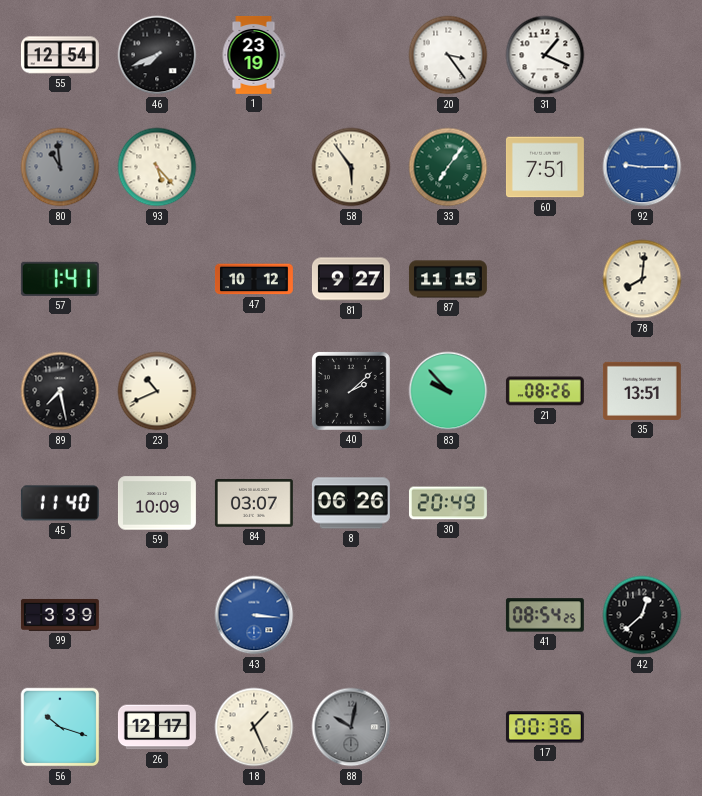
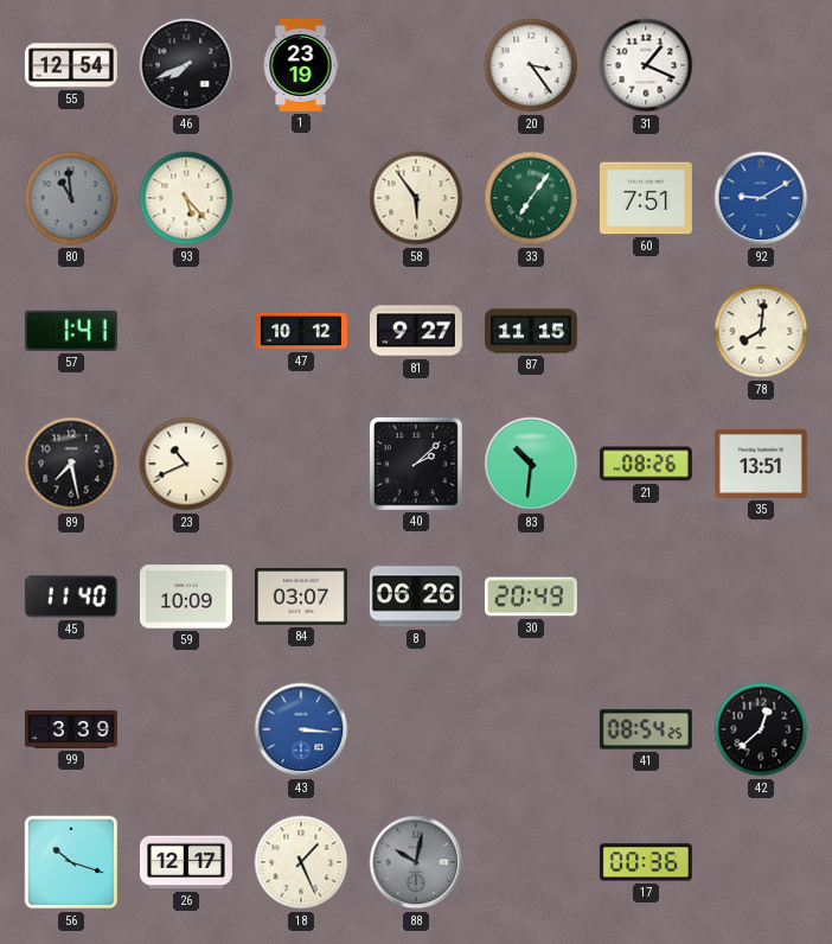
92: 9:15 -> 9:10
83: 9:53 -> 10:31
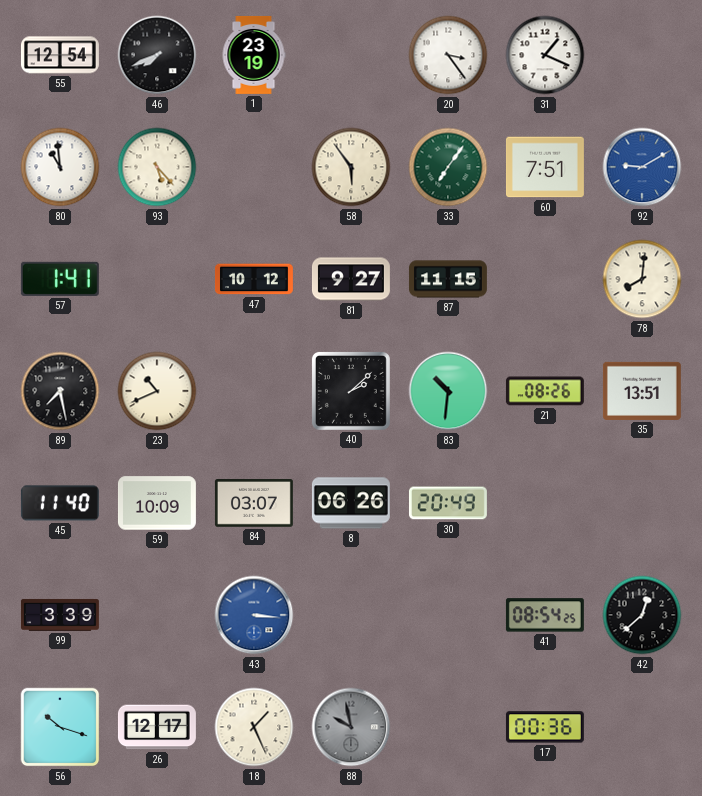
80 dial: grey -> white
88: 10:02 -> 9:58
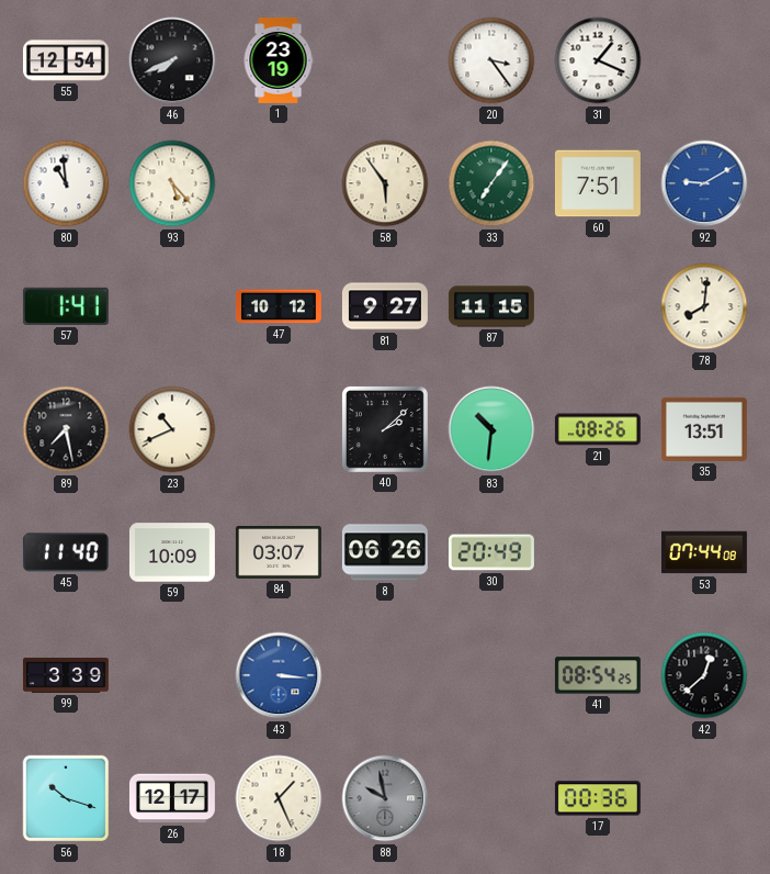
53: none -> 07:44
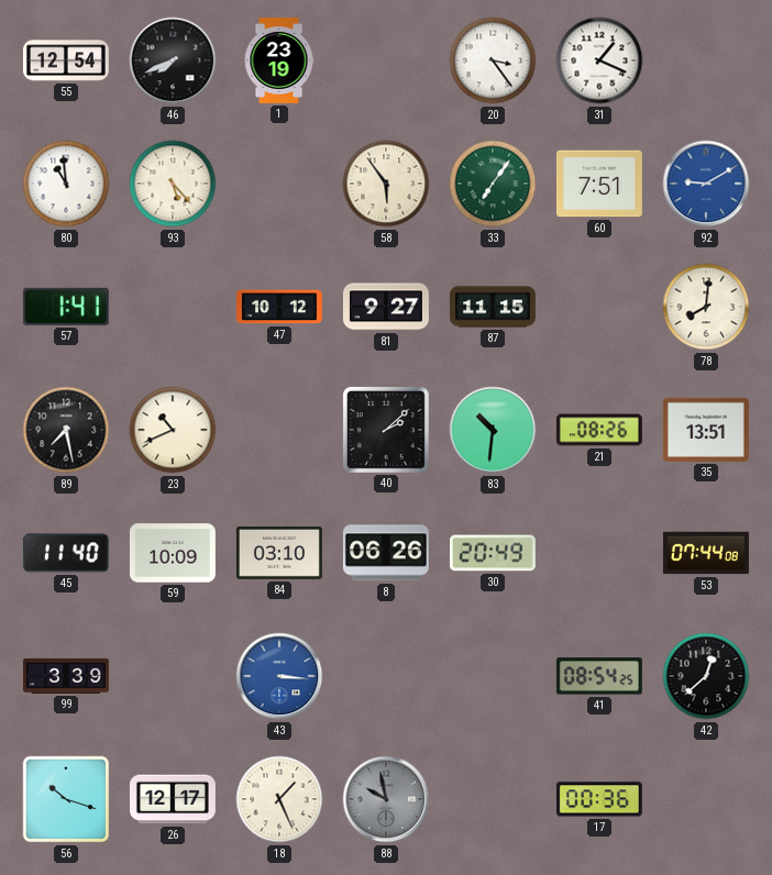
84: 03:07 -> 03:10
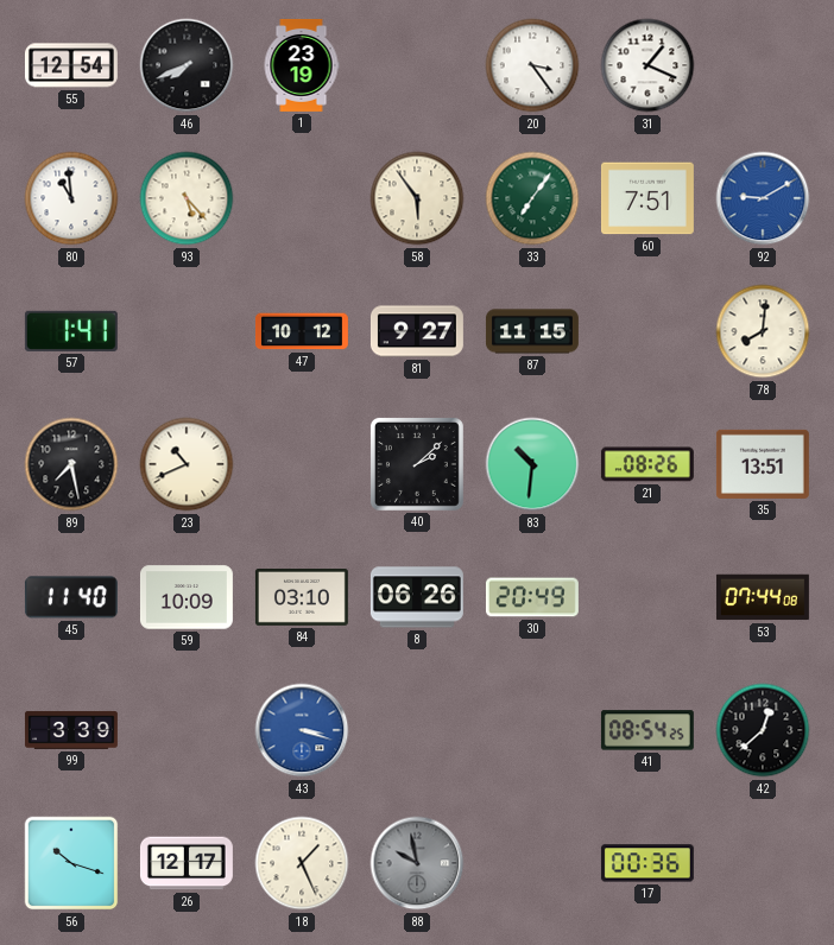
43: 3:16 -> 3:18
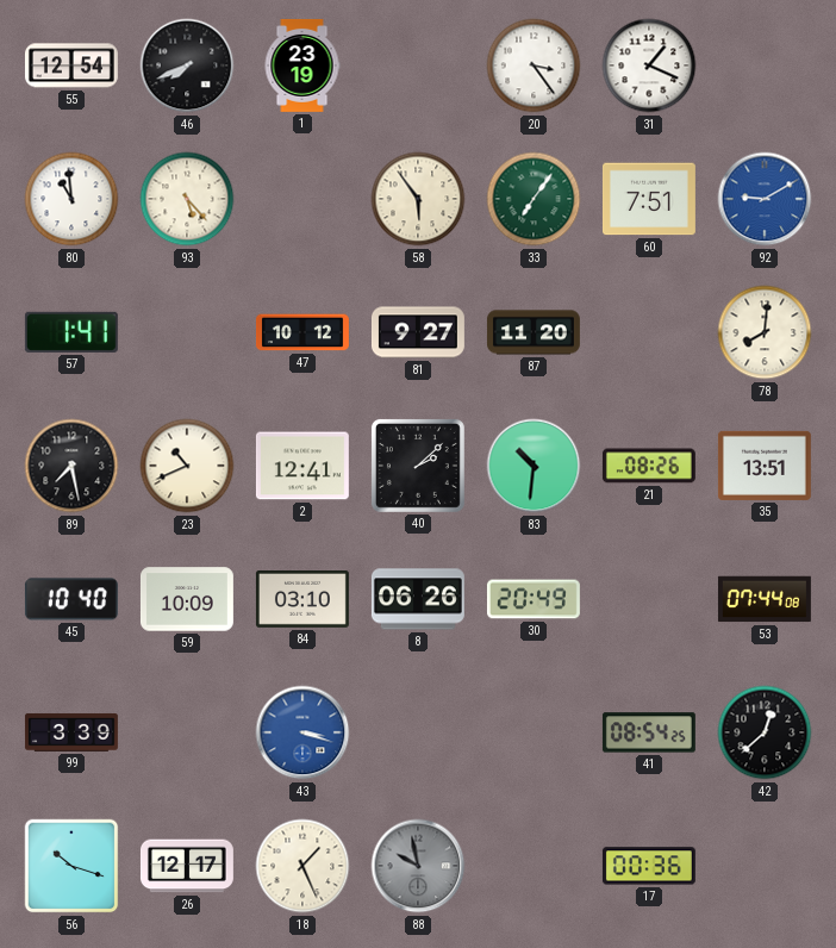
87: 11:15 -> 11:20
2: none -> 12:41
45: 11:40 -> 10:40
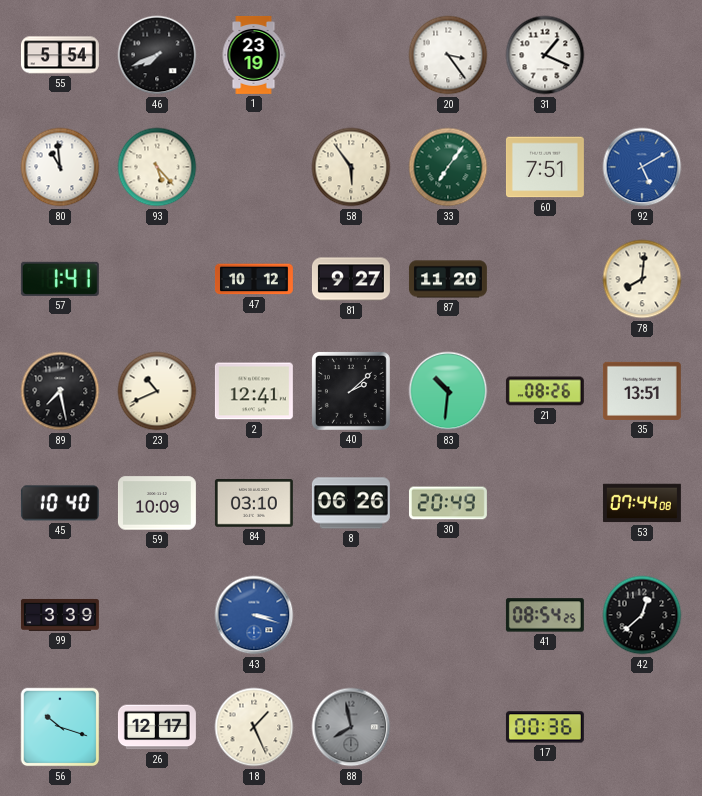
55: 12:54 -> 5:54
92: 9:10 -> 5:10
88: 9:58 -> 7:58
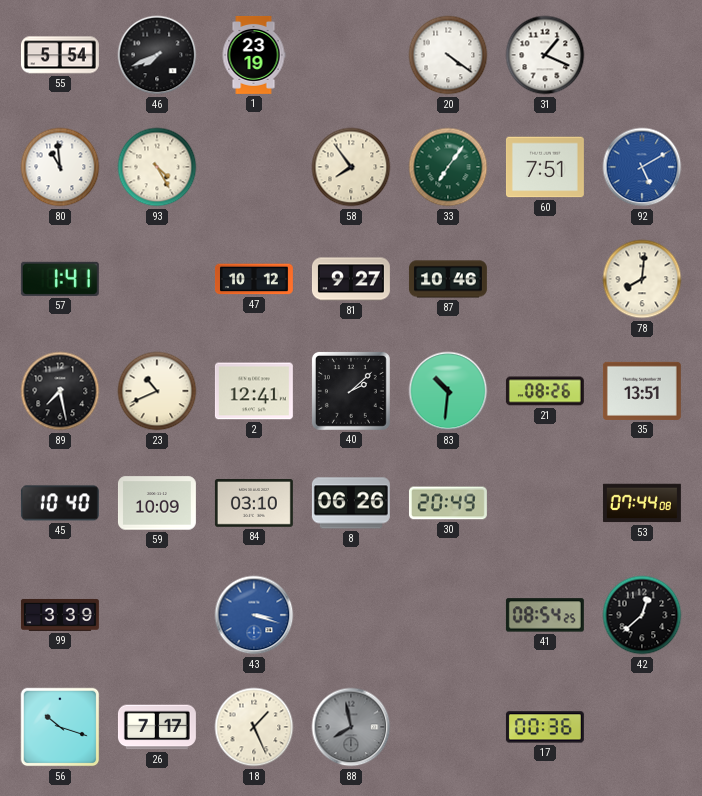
20: 3:24 -> 4:21
93: 5:23 -> 4:25
58: 5:54 -> 7:54
87: 11:20 -> 10:46
26: 12:17 -> 7:17
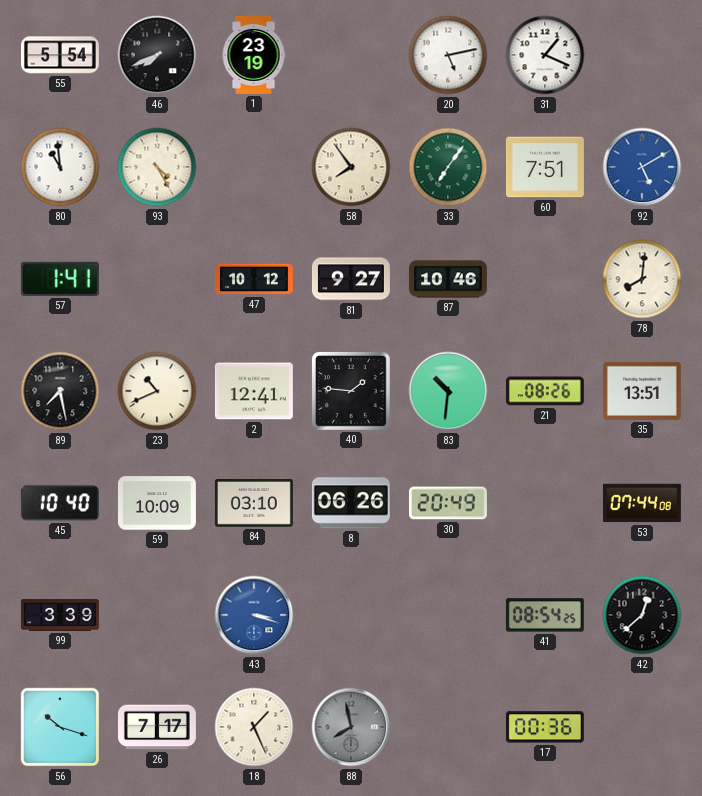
20: 4:21 -> 5:13
40: 2:08 -> 1:46
